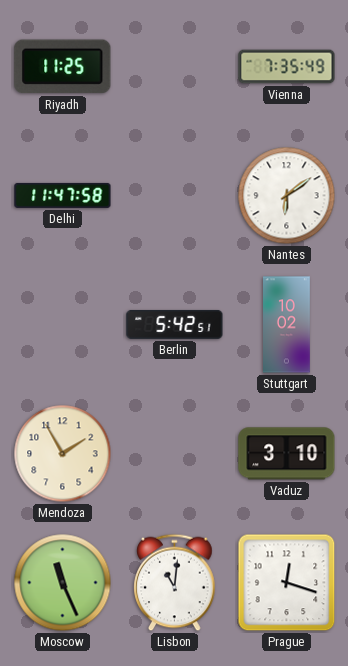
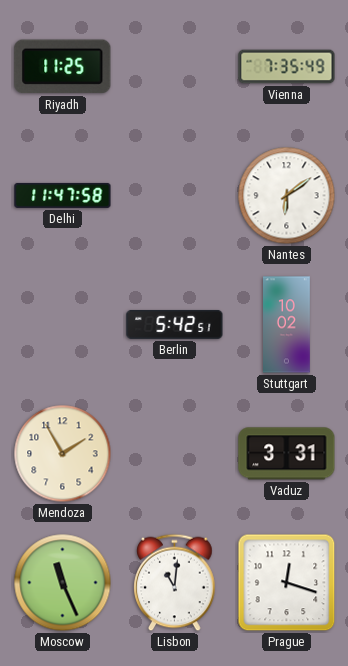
Vaduz: 3:10 -> 3:31
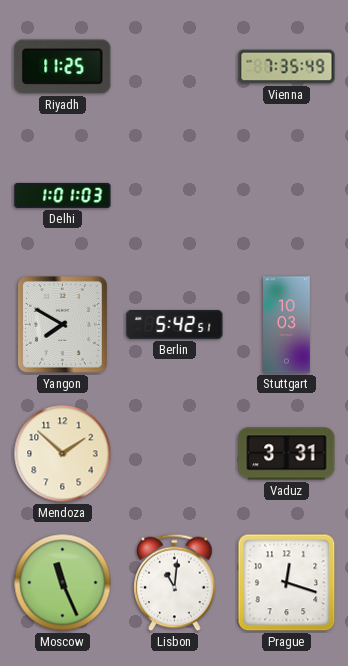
Delhi: 11:47 -> 1:01
Nantes: 6:09 -> none
Yangon: none -> 7:50
Stuttgart: 10:02 -> 10:03
Mendoza: 1:55 -> 1:52
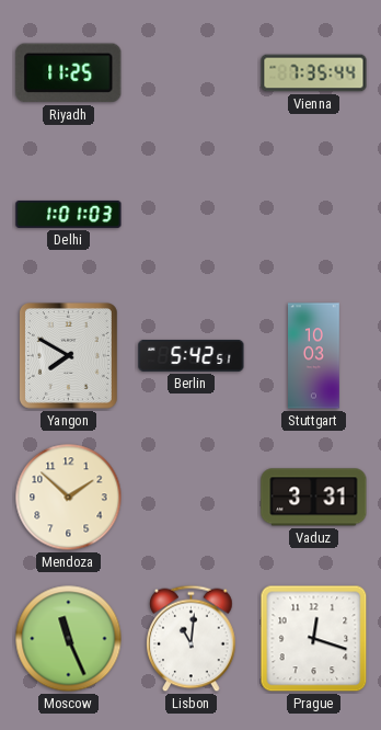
Vienna: 7:35:49 -> 7:35:44
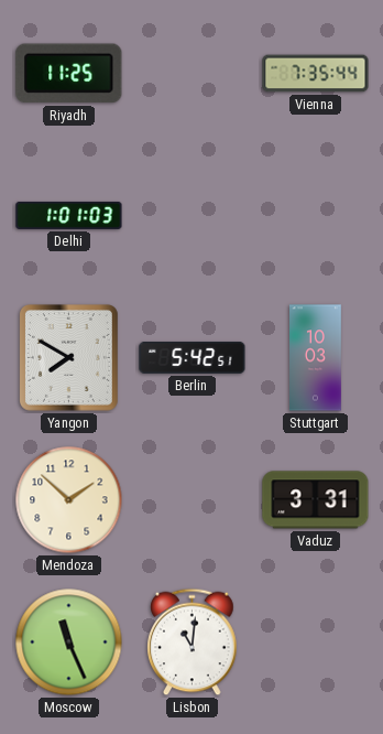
Prague: 12:18 -> none
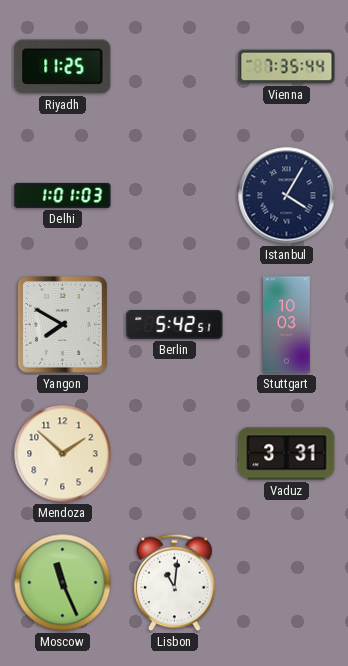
Istanbul: none -> 4:05
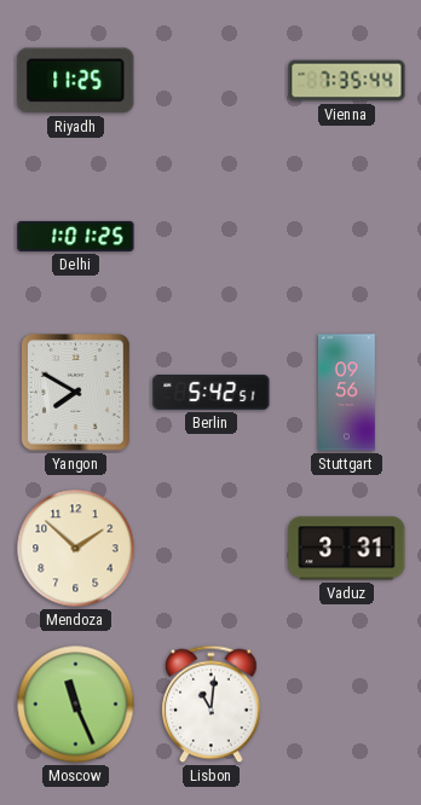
Delhi: 1:01:03 -> 1:01:25
Istanbul: 4:05 -> none
Stuttgart: 10:03 -> 09:56
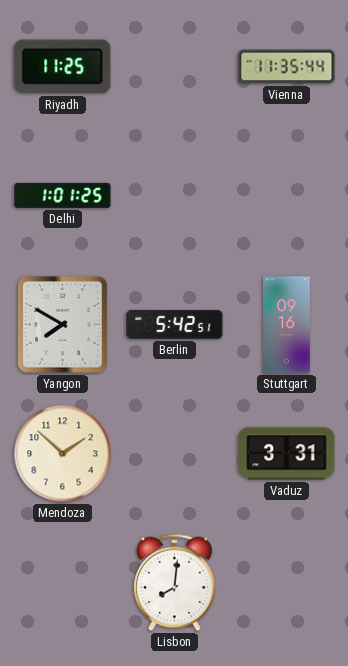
Vienna: 7:35 -> 11:35
Stuttgart: 09:56 -> 09:16
Moscow: 11:26 -> none
Lisbon: 11:01 -> 8:01
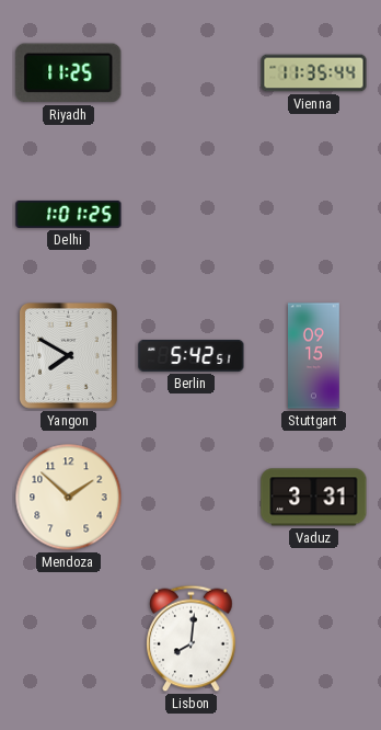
Stuttgart: 09:16 -> 09:15
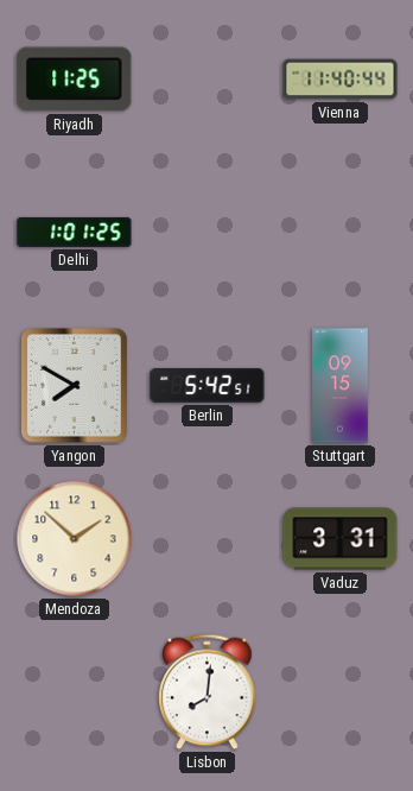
Vienna: 11:35 -> 11:40
